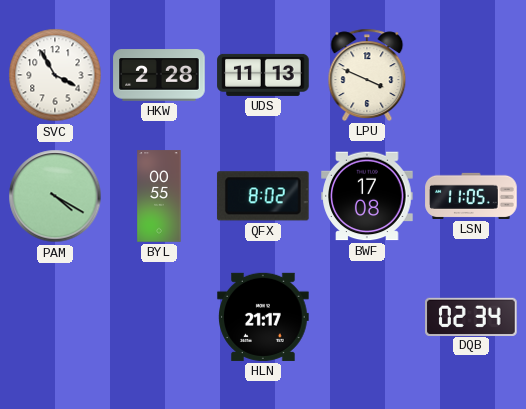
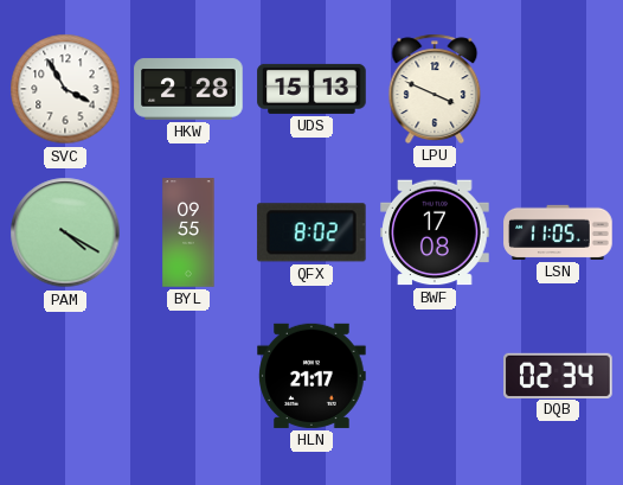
UDS: 11:13 -> 15:13
BYL: 00:55 -> 09:55
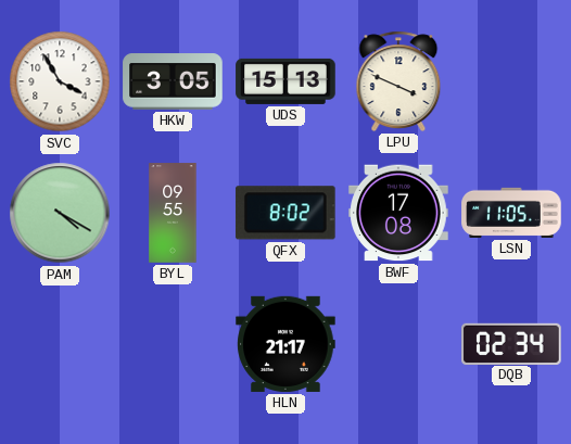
HKW: 2:28 -> 3:05
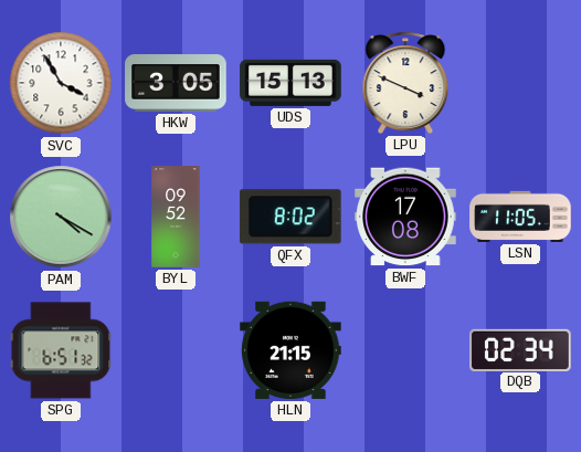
BYL: 09:55 -> 09:52
SPG: none -> 6:51
HLN: 21:17 -> 21:15
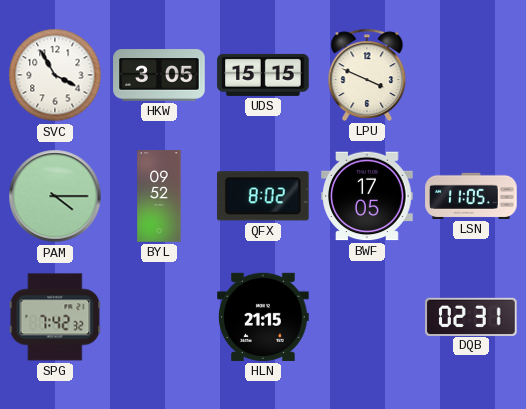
UDS: 15:13 -> 15:15
PAM: 4:20 -> 4:15
BWF: 17:08 -> 17:05
SPG: 6:51 -> 7:42
DQB: 02:34 -> 02:31
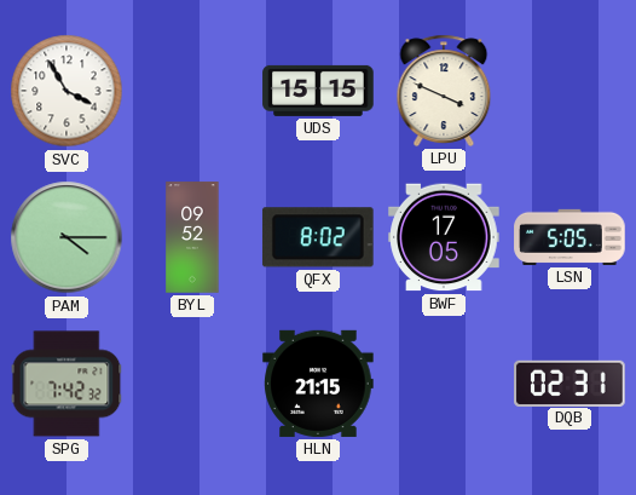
HKW: 3:05 -> none
LSN: 11:05 -> 5:05
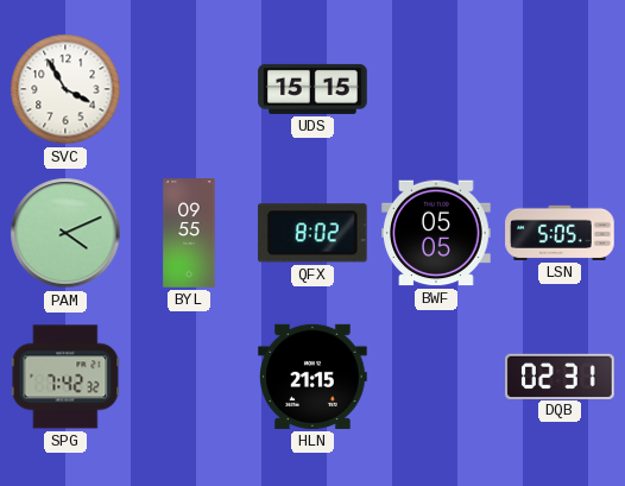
LPU: 3:49 -> none
PAM: 4:15 -> 4:11
BYL: 09:52 -> 09:55
BWF: 17:05 -> 05:05
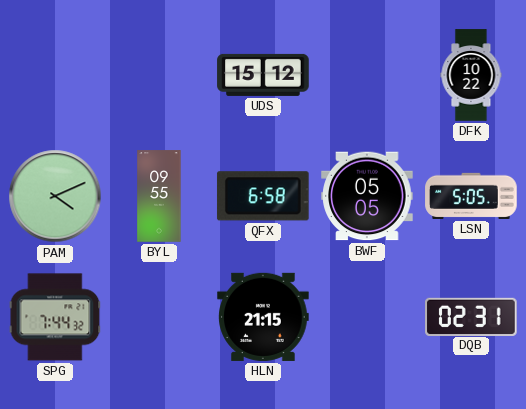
SVC: 3:55 -> none
UDS: 15:15 -> 15:12
DFK: none -> 10:22
QFX: 8:02 -> 6:58
SPG: 7:42 -> 7:44
